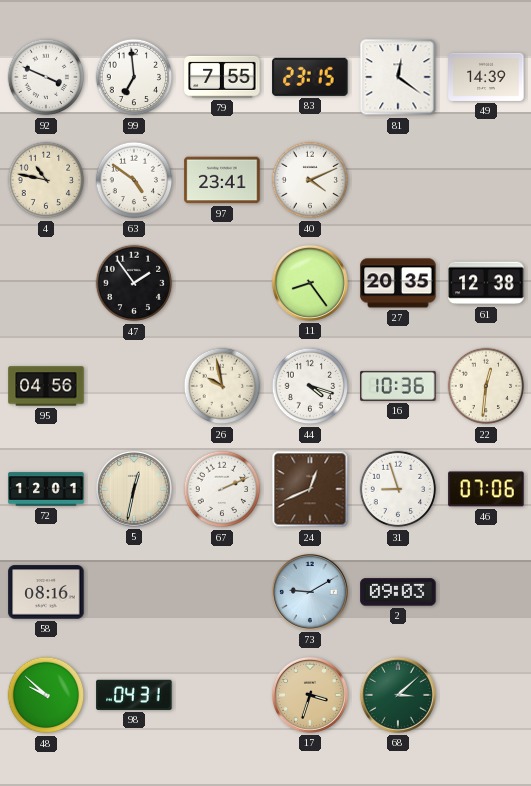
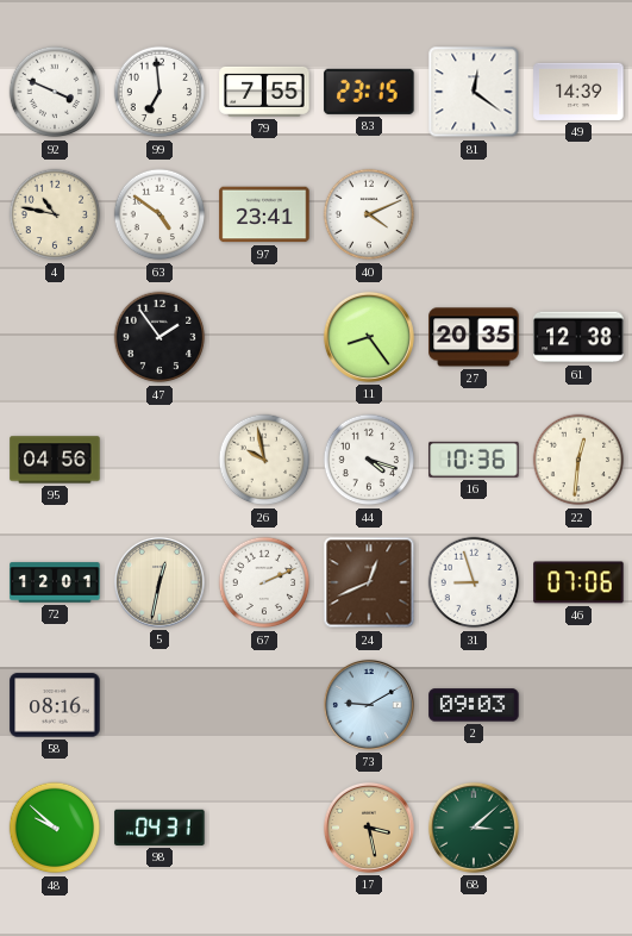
17: 3:33 -> 3:28
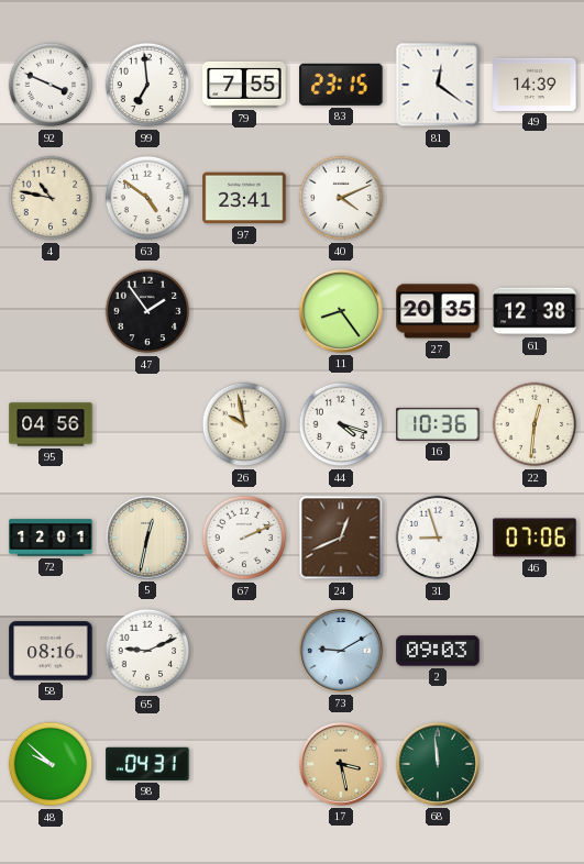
65: none -> 9:11
68: 3:08 -> 11:59
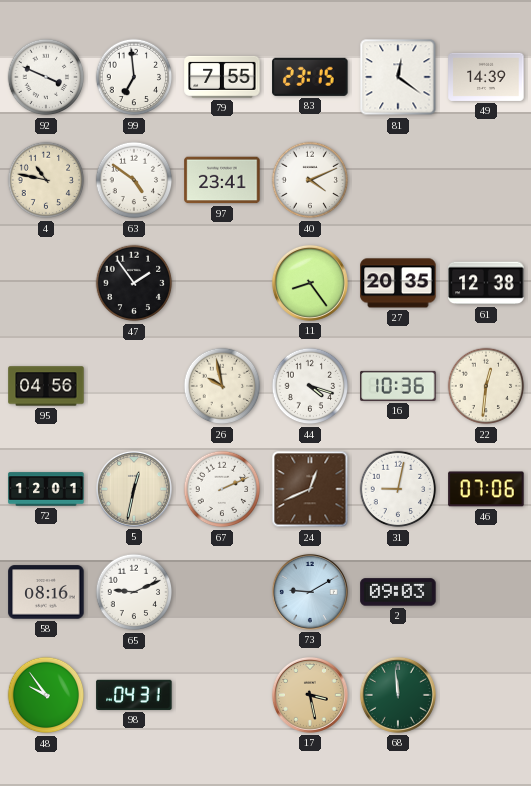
31: 8:57 -> 9:02
48: 9:52 -> 9:54
